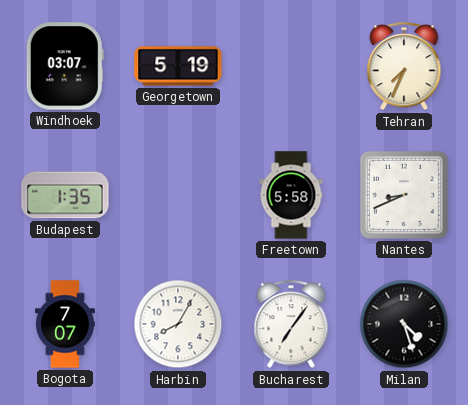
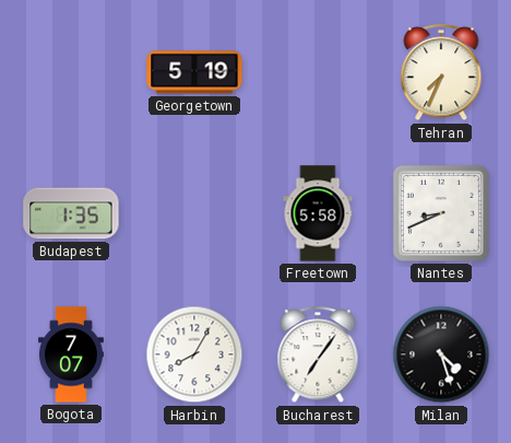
Windhoek: 03:07 -> none
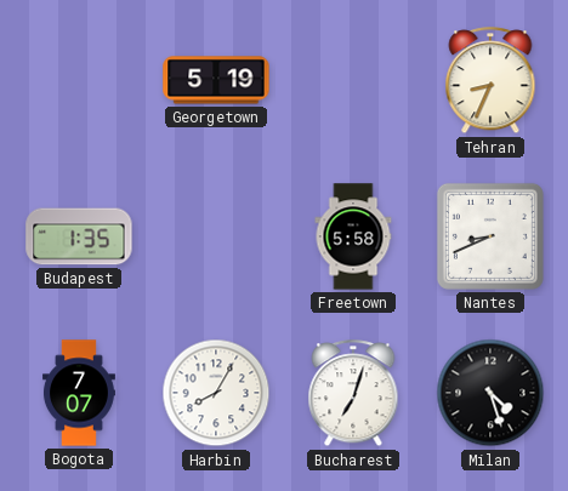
Tehran: 7:34 -> 8:34
Bucharest: 7:06 -> 7:03
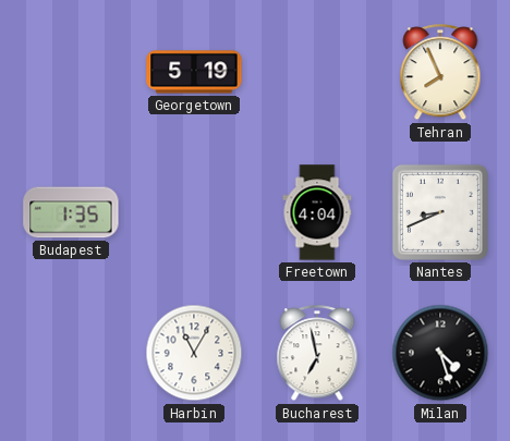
Tehran: 8:34 -> 7:56
Freetown: 5:58 -> 4:04
Bogota: 7:07 -> none
Harbin: 8:05 -> 11:05
Bucharest: 7:03 -> 6:58
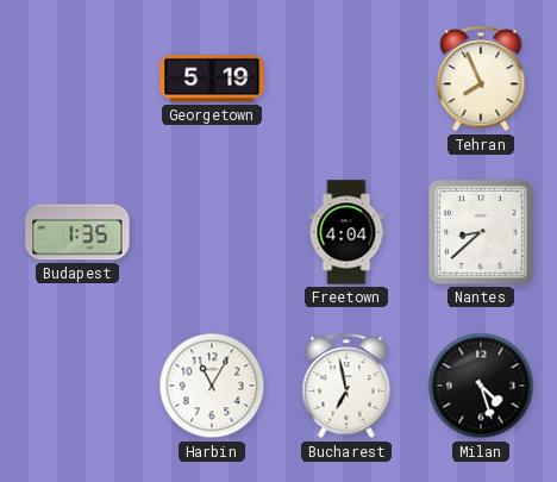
Nantes: 8:41 -> 8:38
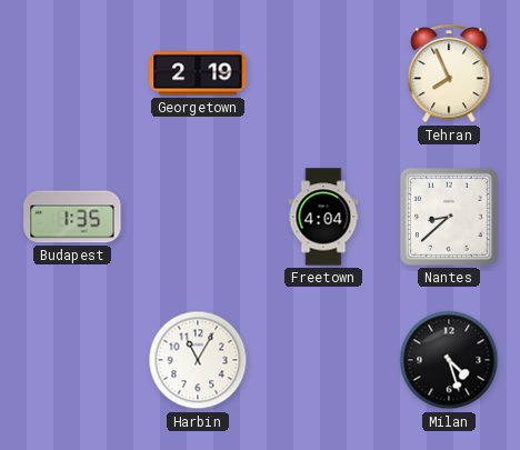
Georgetown: 5:19 -> 2:19
Bucharest: 6:58 -> none
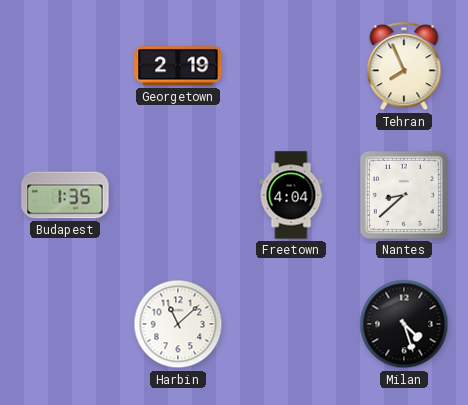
Harbin: 11:05 -> 11:08
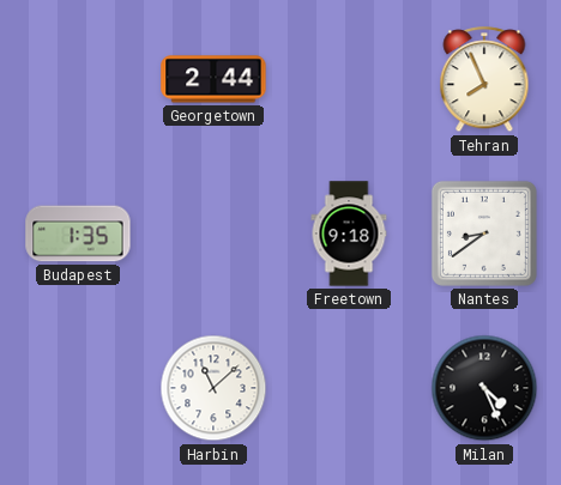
Georgetown: 2:19 -> 2:44
Freetown: 4:04 -> 9:18
Nantes: 8:38 -> 8:39
Milan: 4:27 -> 4:26
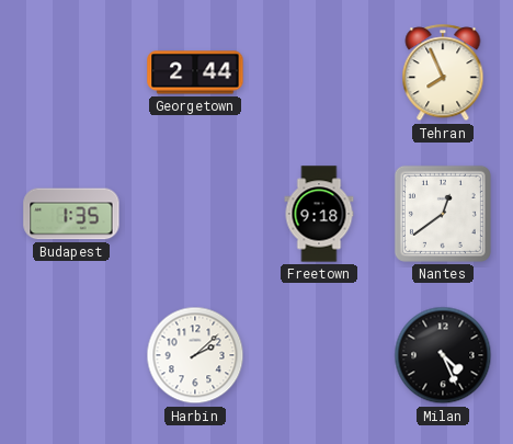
Nantes: 8:39 -> 12:39
Harbin: 11:08 -> 2:08
